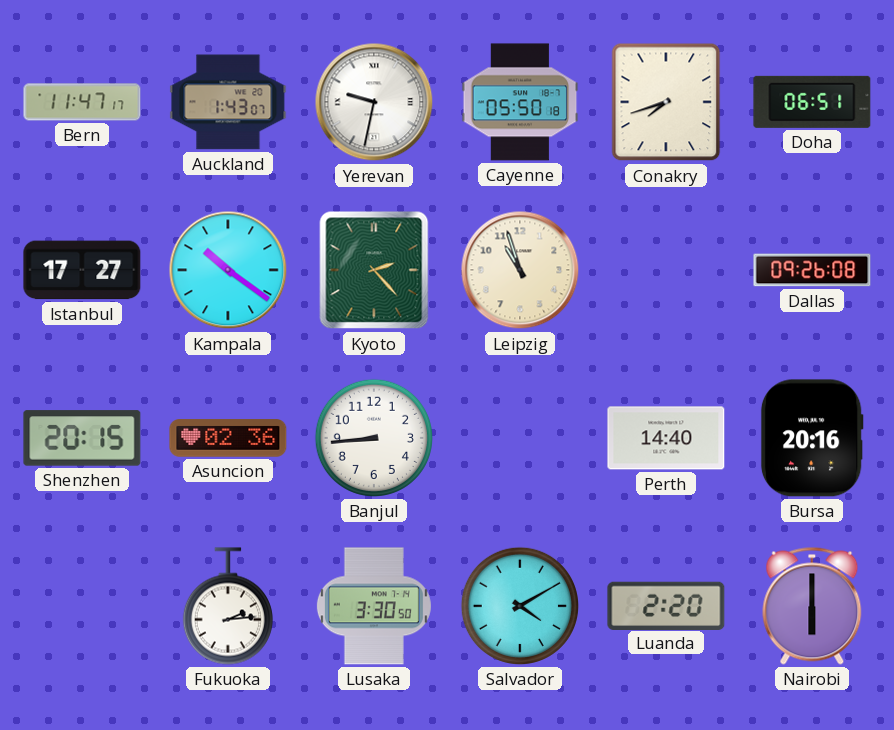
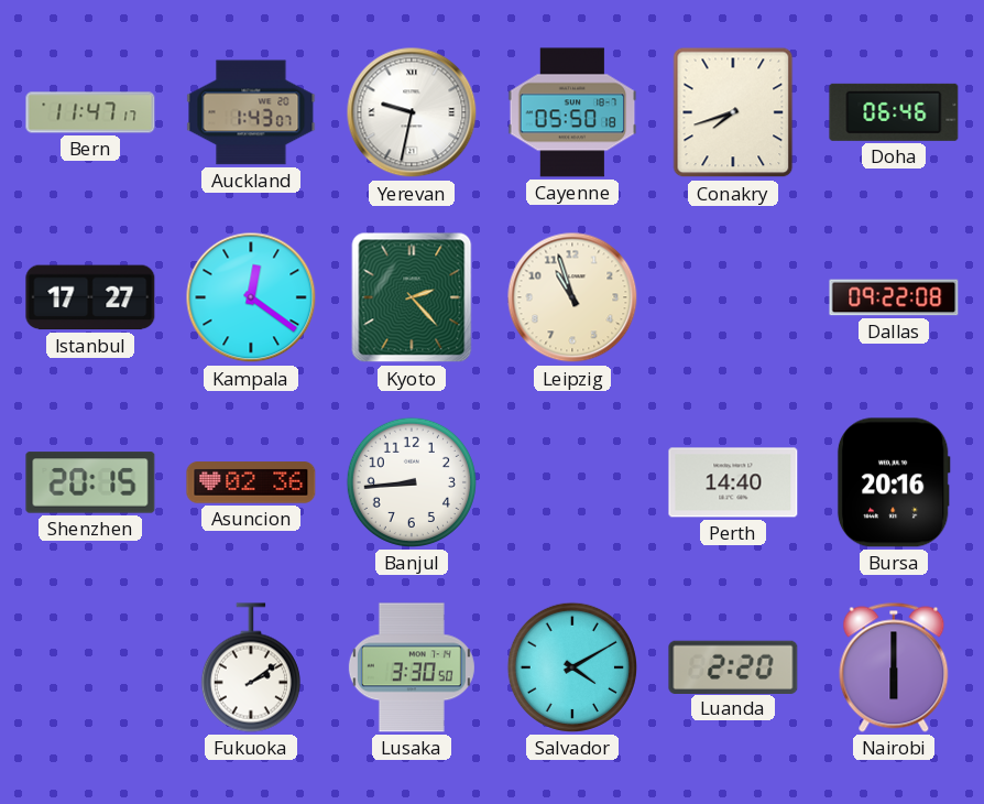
Doha: 06:51 -> 06:46
Kampala: 10:21 -> 12:21
Dallas: 09:26 -> 09:22
Fukuoka: 2:14 -> 2:09
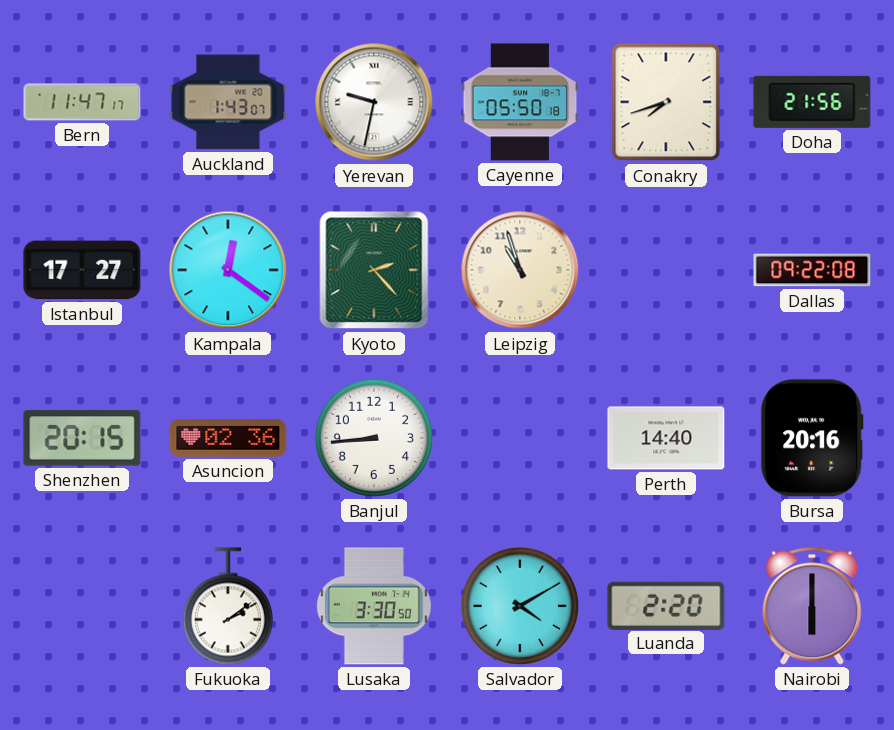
Doha: 06:46 -> 21:56
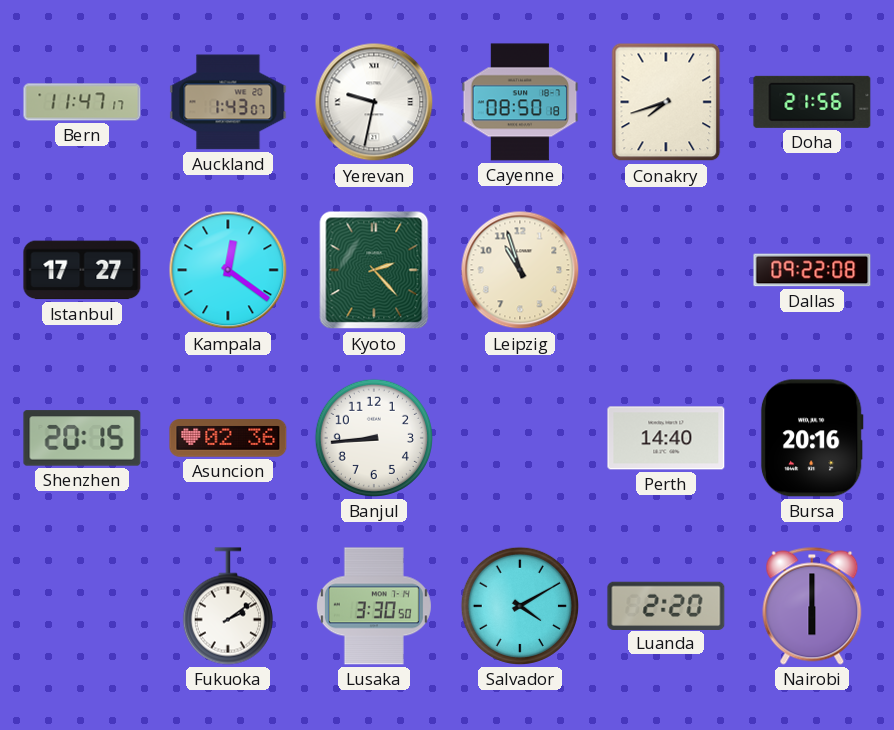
Cayenne: 05:50 -> 08:50
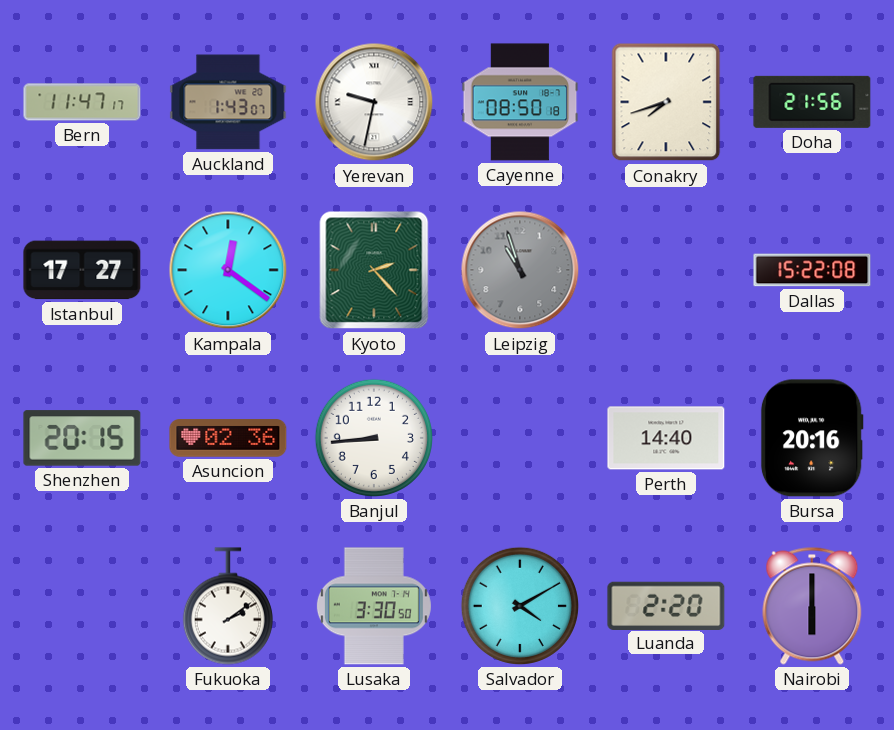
Leipzig dial: cream -> grey
Dallas: 09:22 -> 15:22
